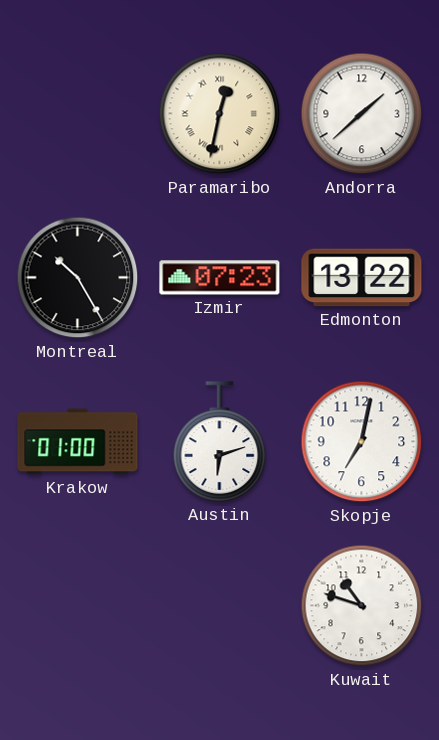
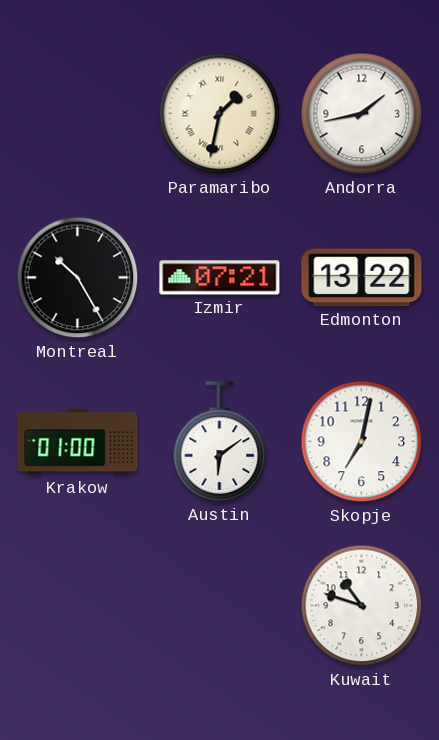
Paramaribo: 12:32 -> 1:32
Andorra: 1:38 -> 1:43
Izmir: 07:23 -> 07:21
Austin: 6:12 -> 6:09
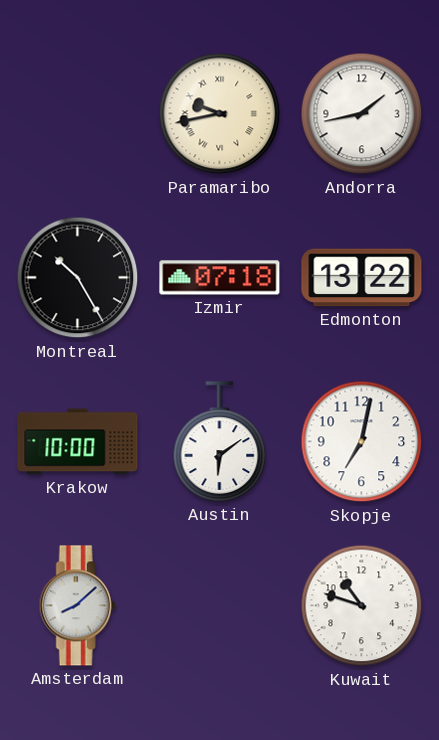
Paramaribo: 1:32 -> 9:43
Izmir: 07:21 -> 07:18
Krakow: 01:00 -> 10:00
Amsterdam: none -> 8:08
